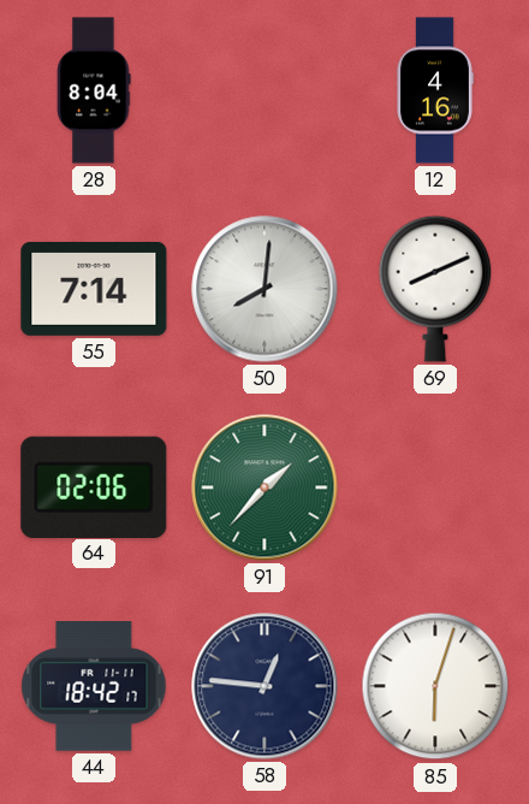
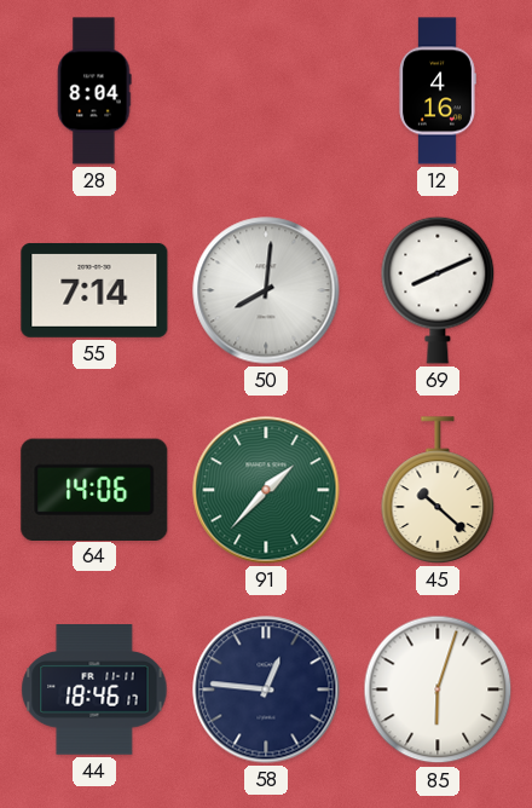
64: 02:06 -> 14:06
45: none -> 10:22
44: 18:42 -> 18:46
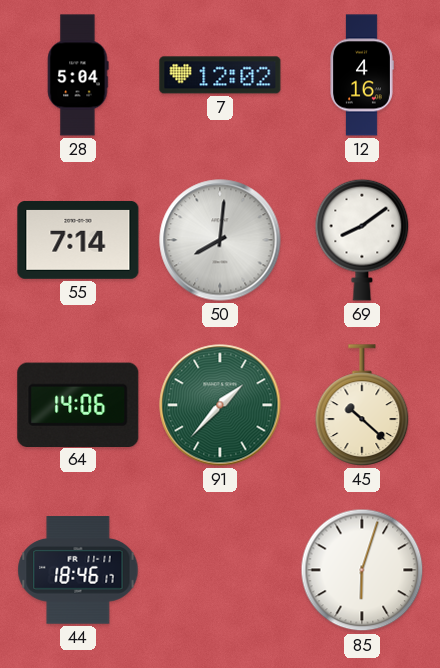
28: 8:04 -> 5:04
7: none -> 12:02
69: 8:11 -> 8:09
58: 12:46 -> none
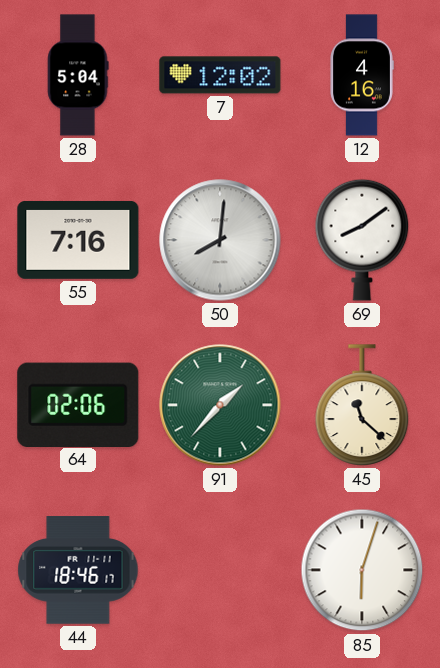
55: 7:14 -> 7:16
64: 14:06 -> 02:06
45: 10:22 -> 11:22
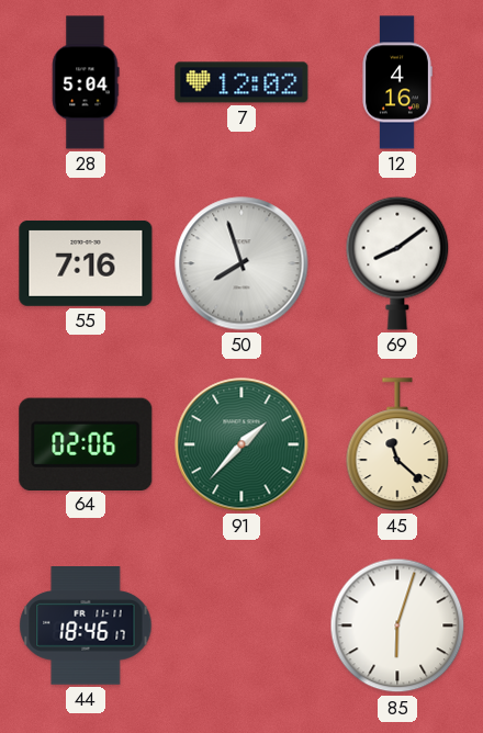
50: 8:01 -> 7:57
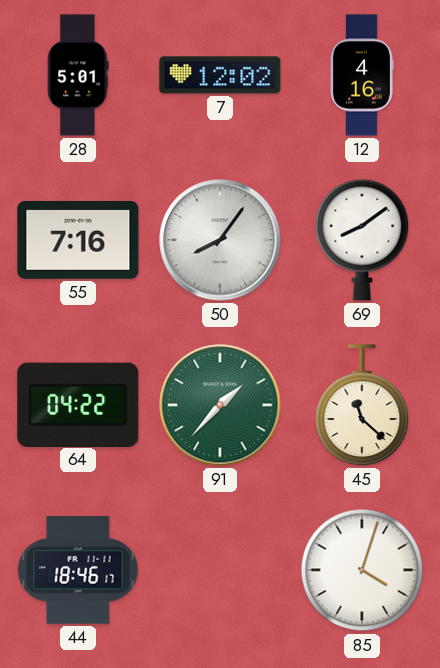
28: 5:04 -> 5:01
50: 7:57 -> 8:06
64: 02:06 -> 04:22
85: 6:03 -> 4:03
